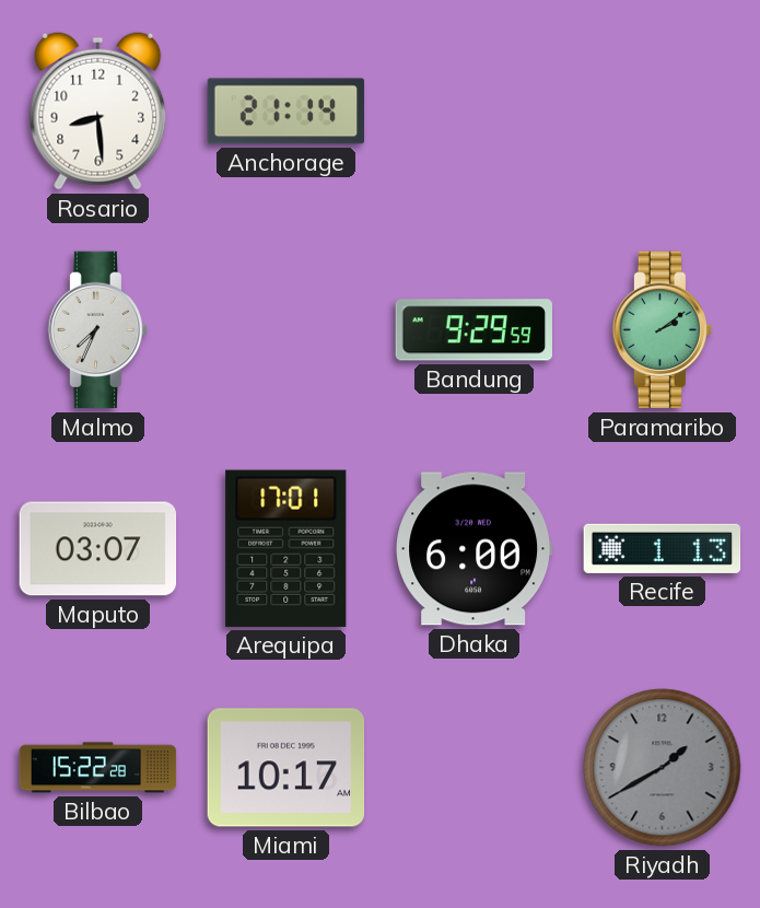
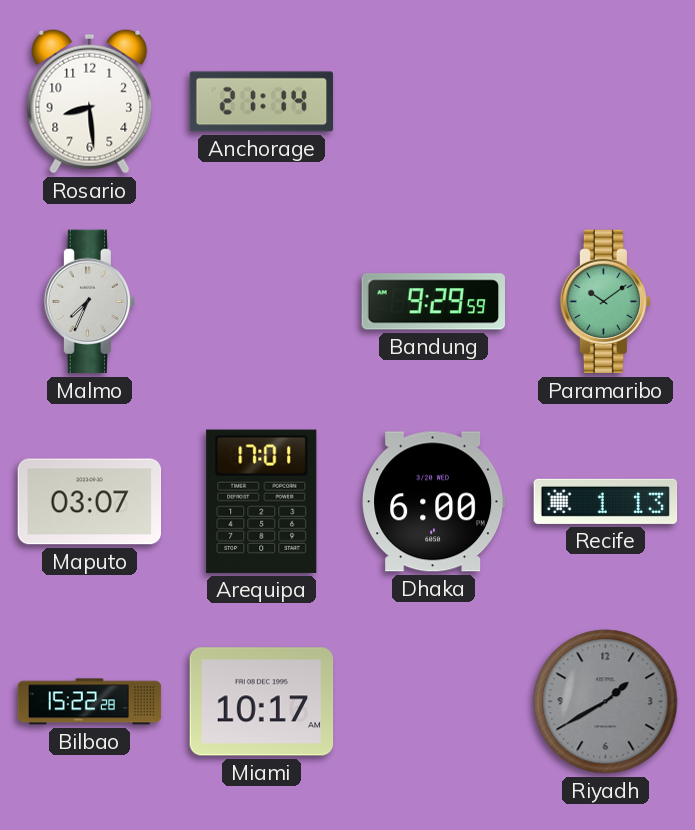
Paramaribo: 2:09 -> 10:09
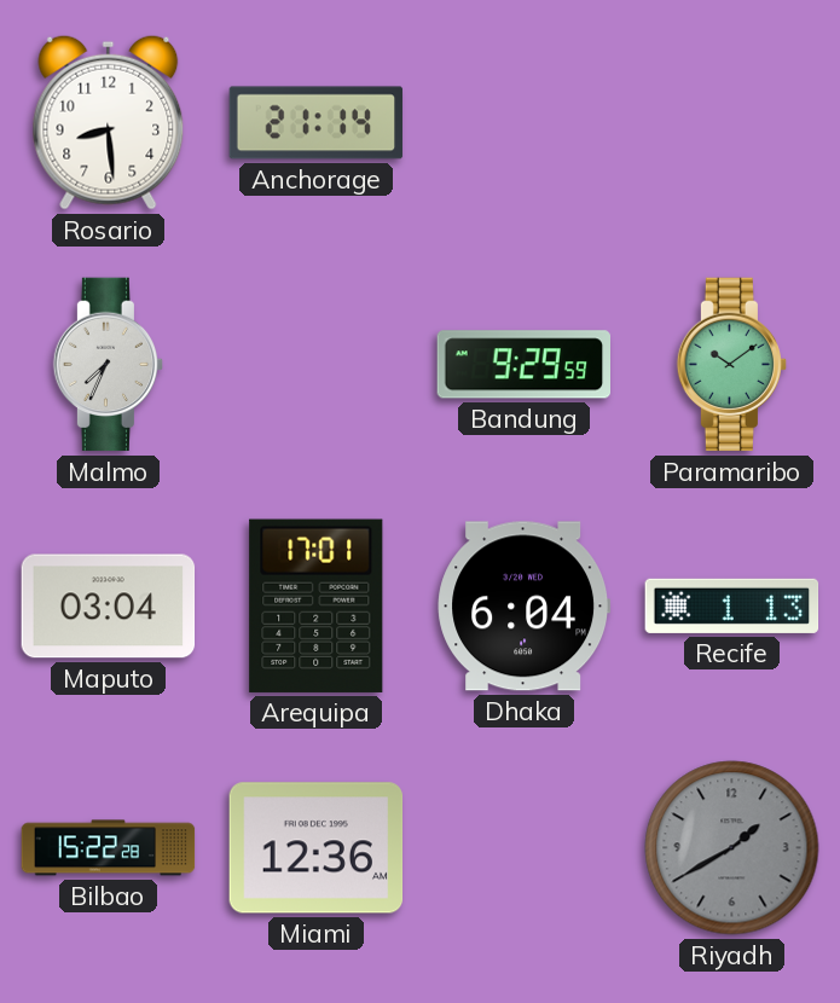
Maputo: 03:07 -> 03:04
Dhaka: 6:00 -> 6:04
Miami: 10:17 -> 12:36
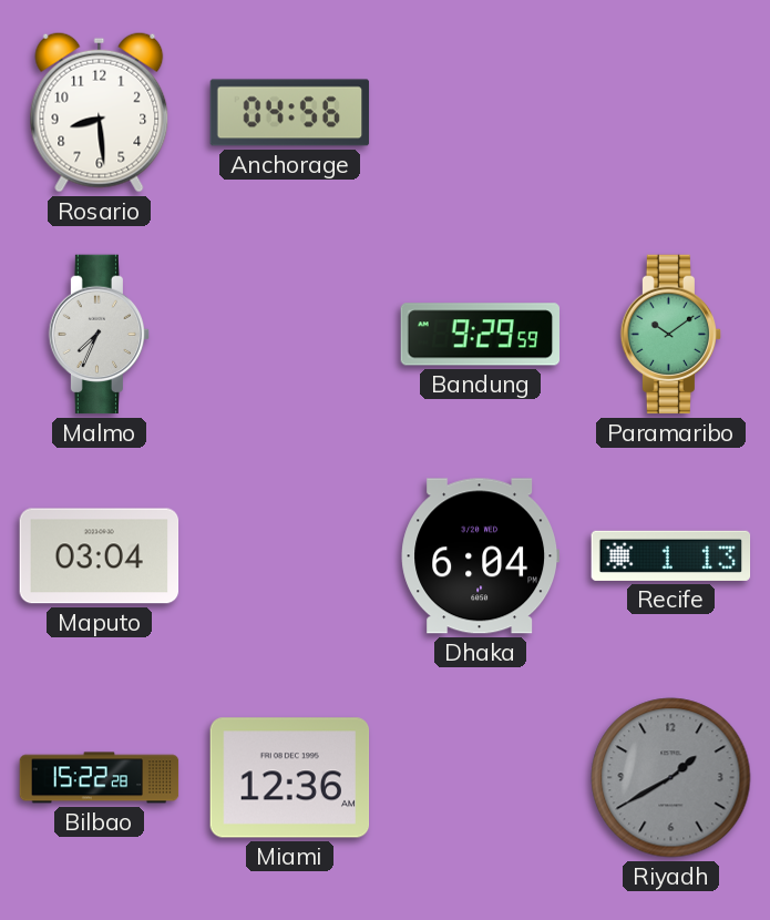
Anchorage: 21:14 -> 04:56
Arequipa: 17:01 -> none
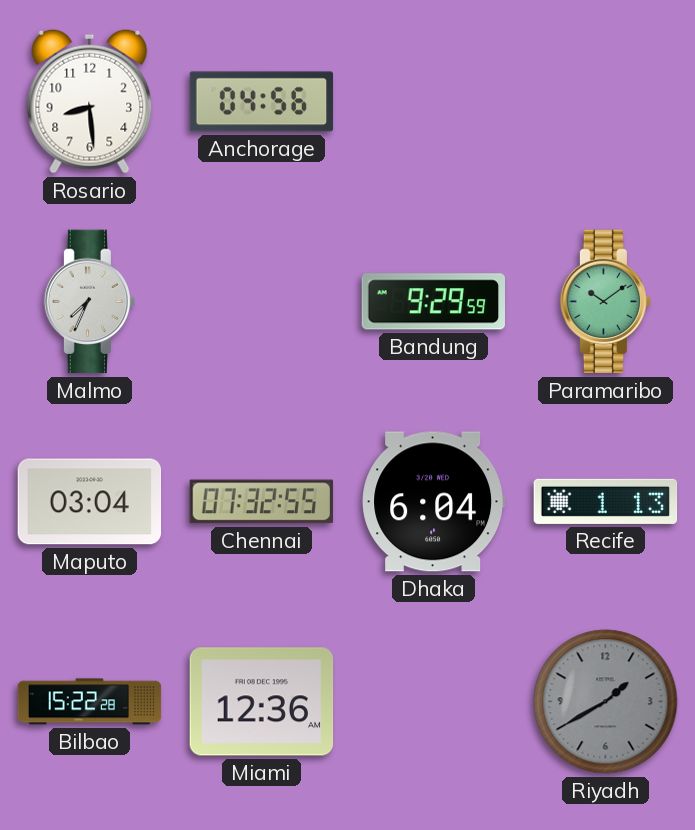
Chennai: none -> 07:32
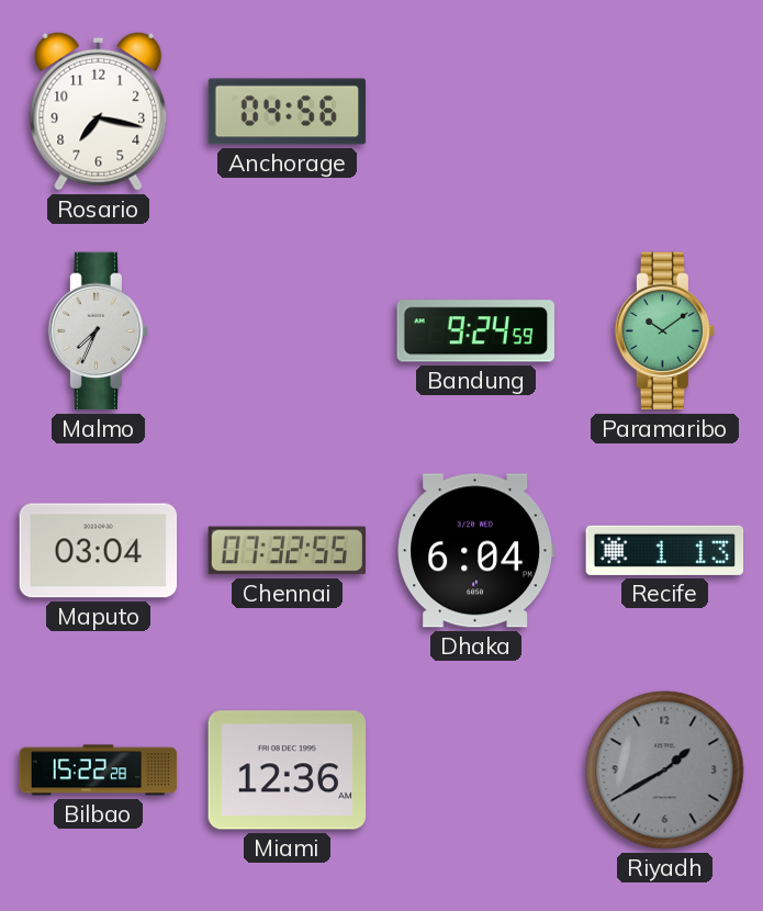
Rosario: 8:29 -> 7:17
Bandung: 9:29 -> 9:24
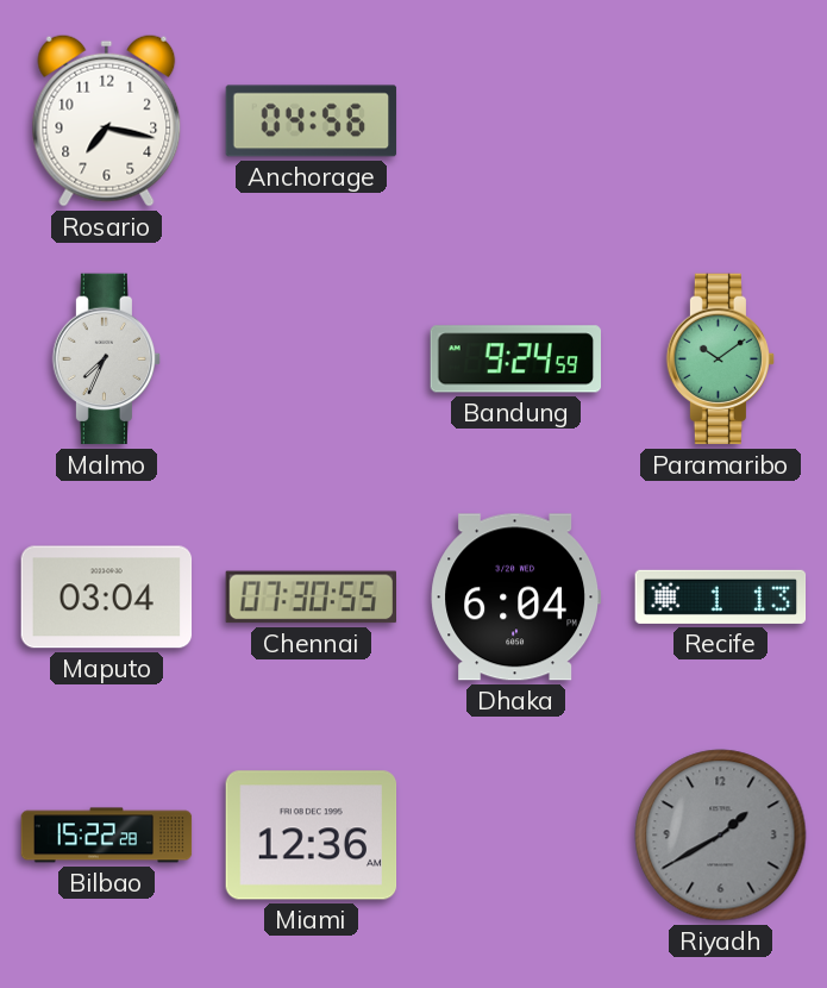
Chennai: 07:32 -> 07:30
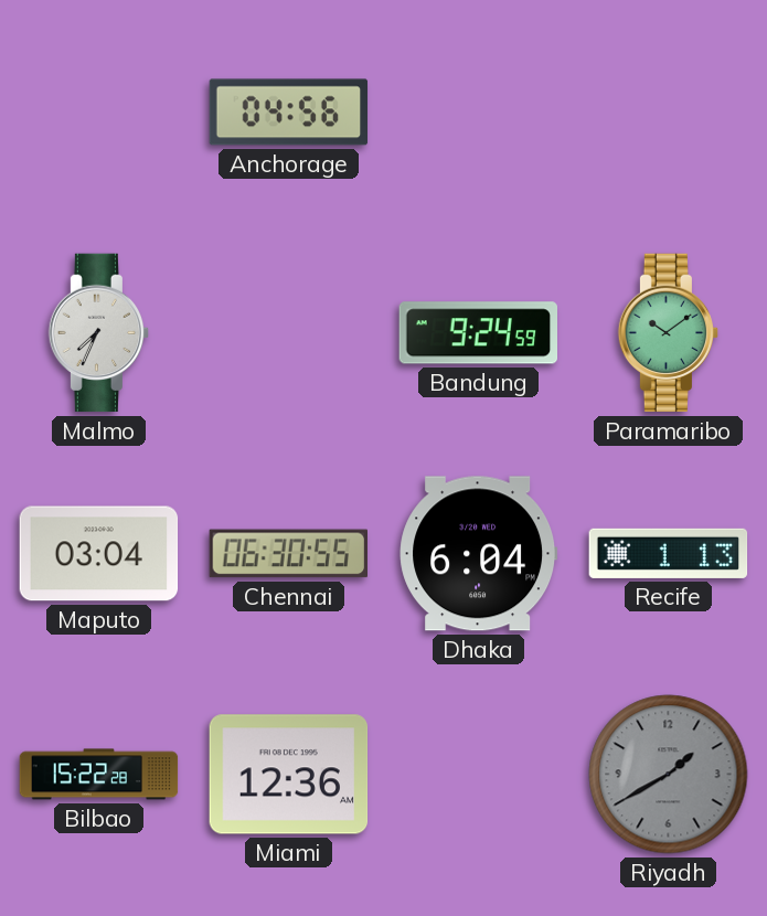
Rosario: 7:17 -> none
Chennai: 07:30 -> 06:30
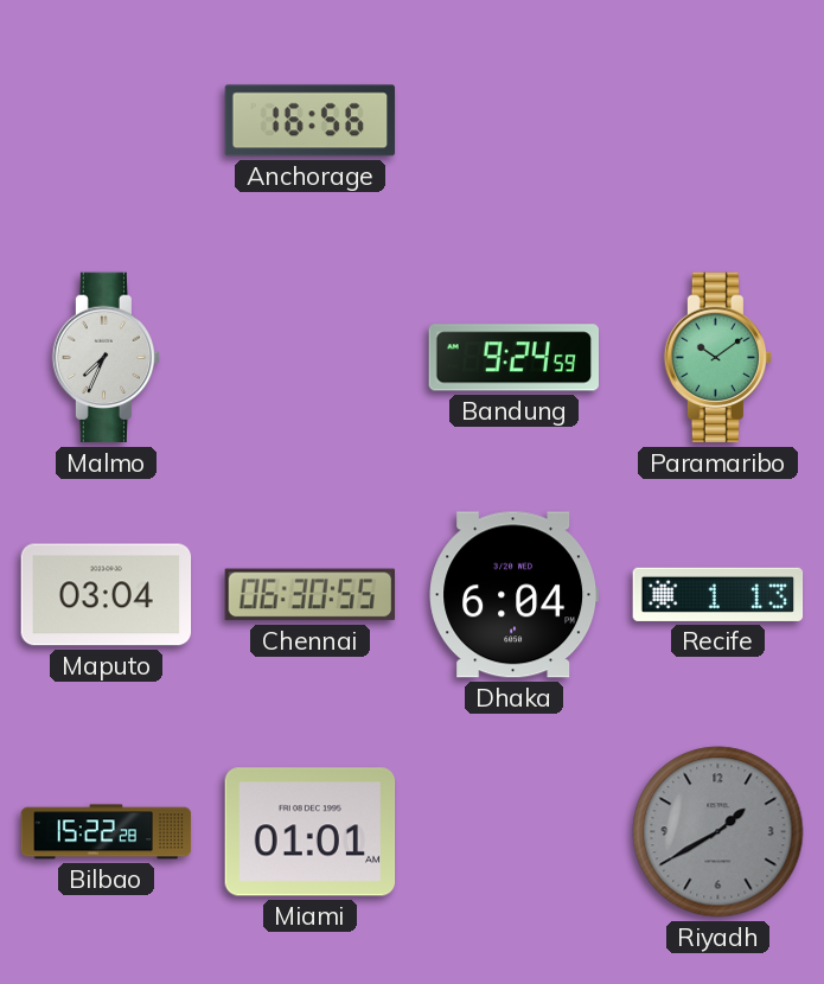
Anchorage: 04:56 -> 16:56
Miami: 12:36 -> 01:01
